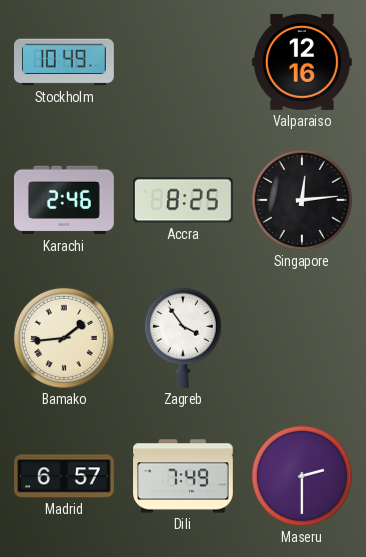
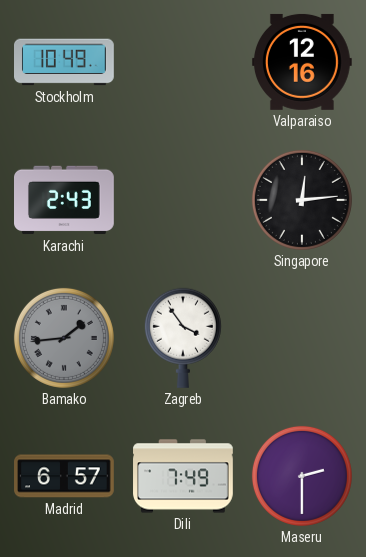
Karachi: 2:46 -> 2:43
Accra: 8:25 -> none
Bamako dial: cream -> grey
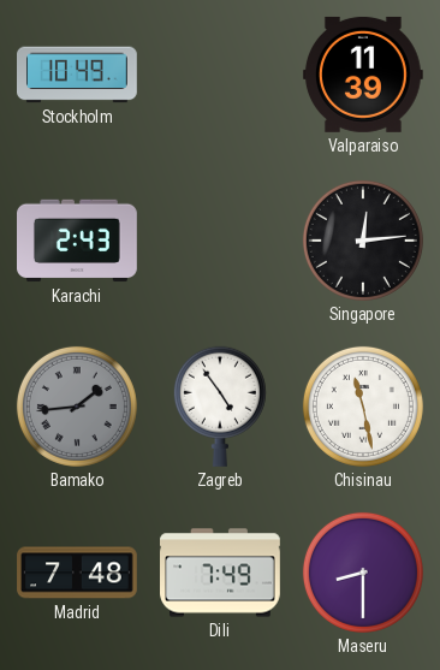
Valparaiso: 12:16 -> 11:39
Zagreb: 3:54 -> 4:54
Chisinau: none -> 11:28
Madrid: 6:57 -> 7:48
Maseru: 2:30 -> 8:30
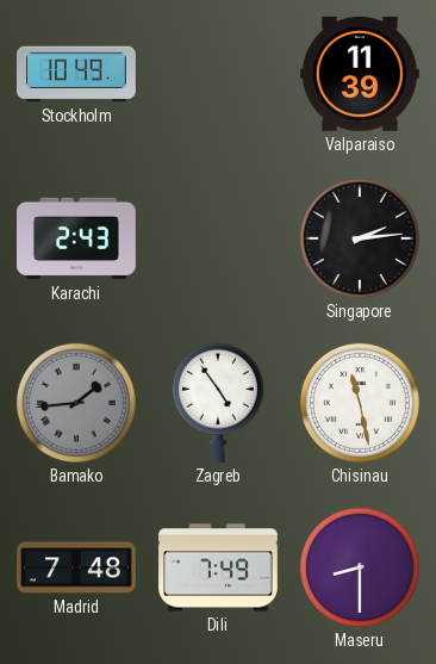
Singapore: 12:14 -> 2:14
